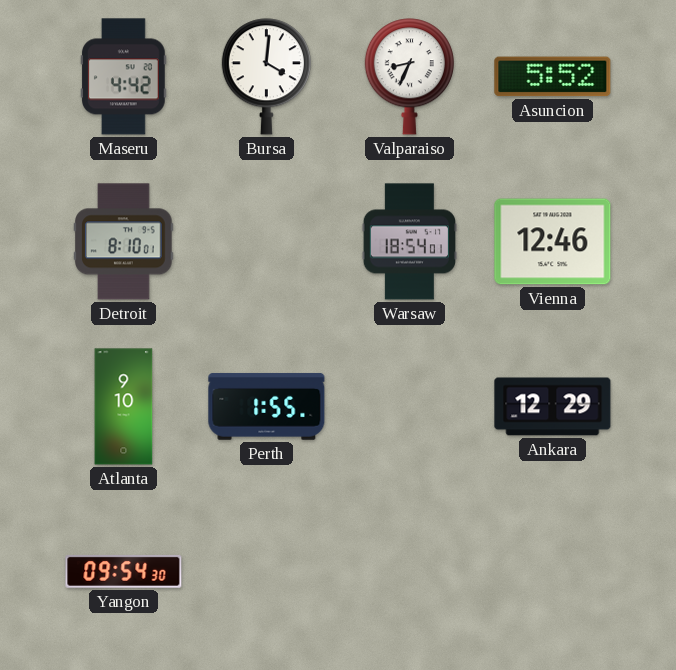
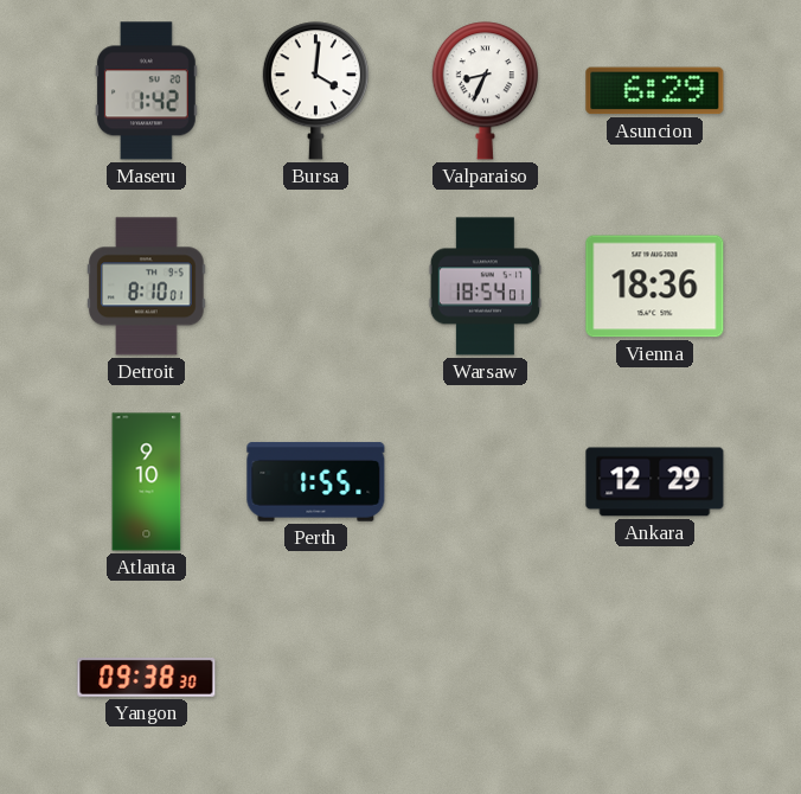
Maseru: 4:42 -> 1:42
Asuncion: 5:52 -> 6:29
Vienna: 12:46 -> 18:36
Yangon: 09:54 -> 09:38
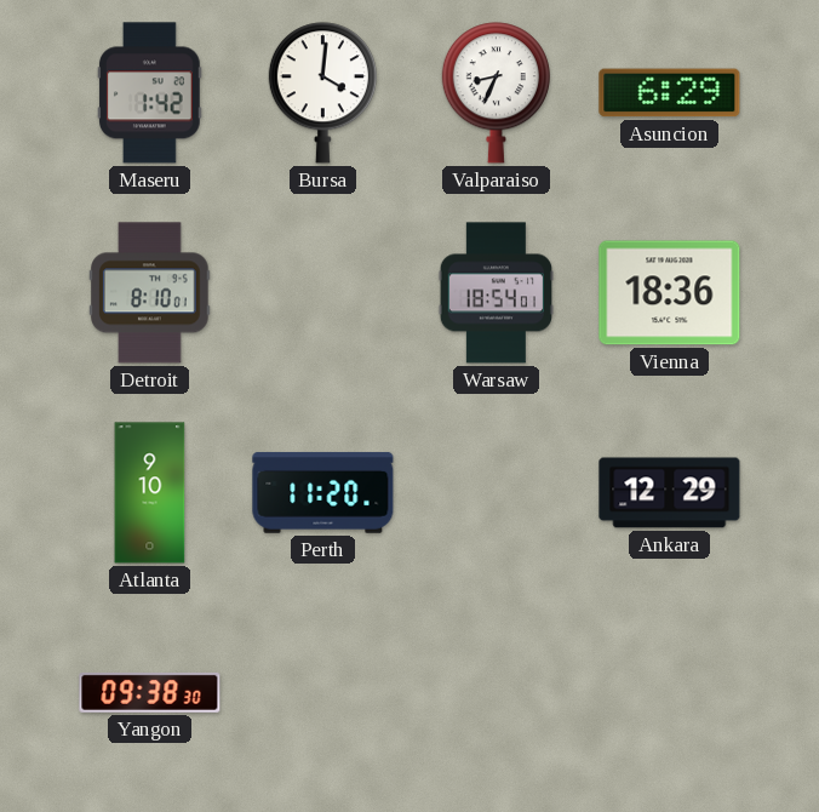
Perth: 1:55 -> 11:20
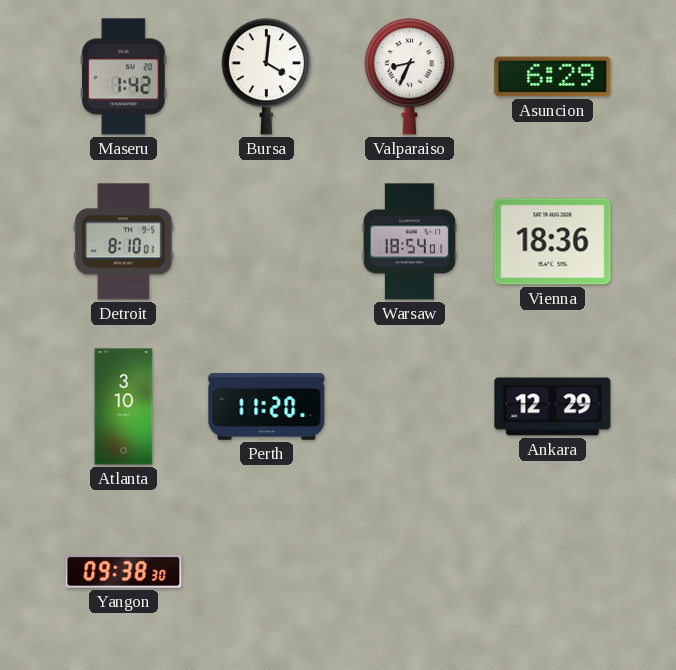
Atlanta: 9:10 -> 3:10
